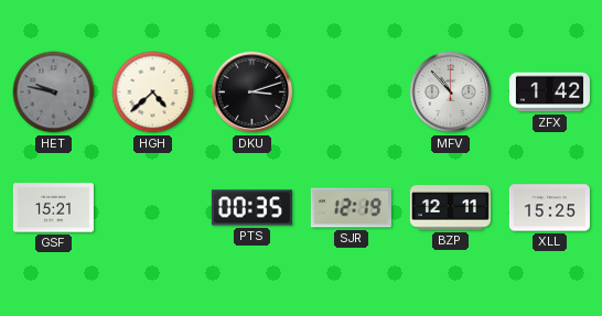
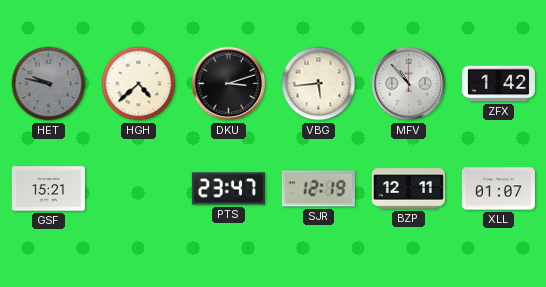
VBG: none -> 5:44
PTS: 00:35 -> 23:47
XLL: 15:25 -> 01:07
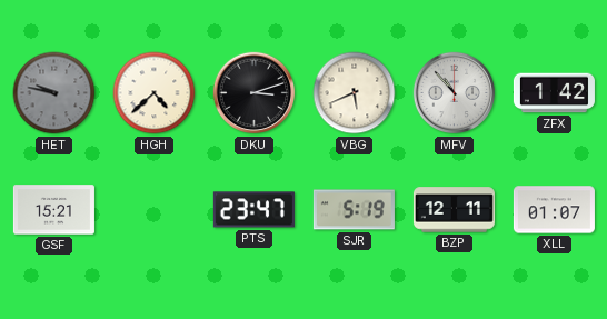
VBG: 5:44 -> 5:41
SJR: 12:19 -> 5:19
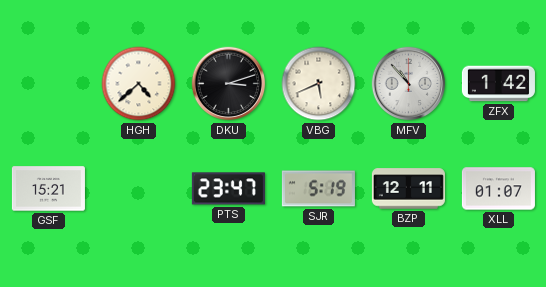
HET: 9:47 -> none
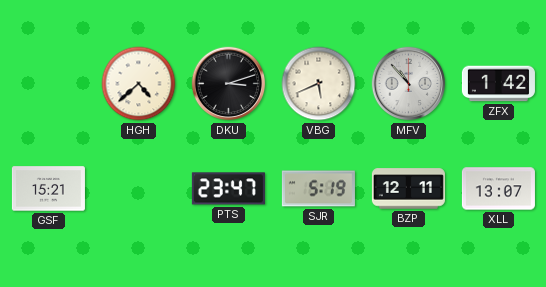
XLL: 01:07 -> 13:07
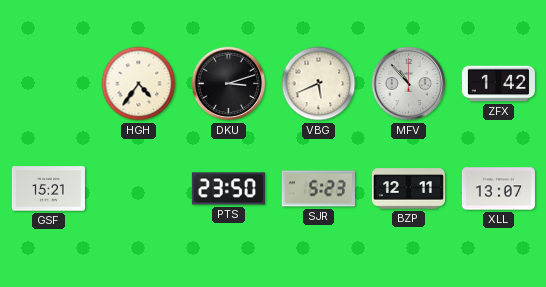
HGH: 4:38 -> 4:36
PTS: 23:47 -> 23:50
SJR: 5:19 -> 5:23
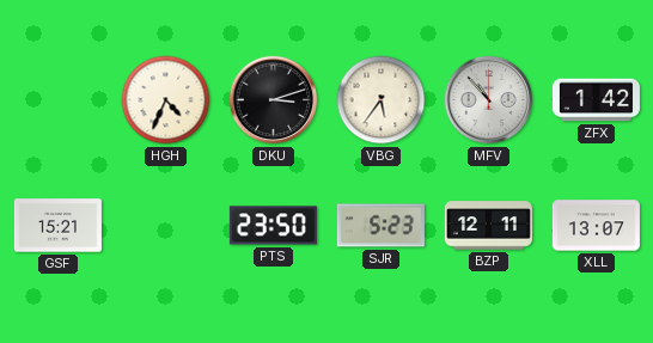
HGH: 4:36 -> 4:34
VBG: 5:41 -> 5:36
